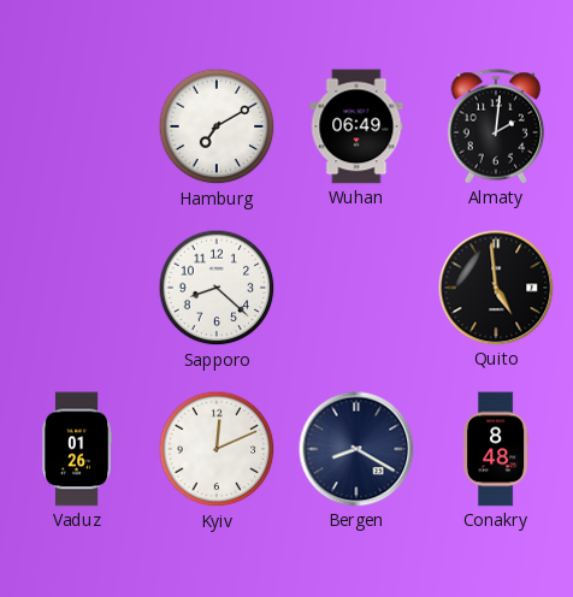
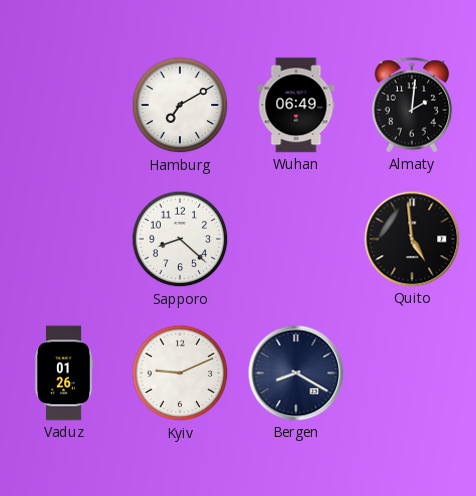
Kyiv: 12:11 -> 9:11
Conakry: 8:48 -> none
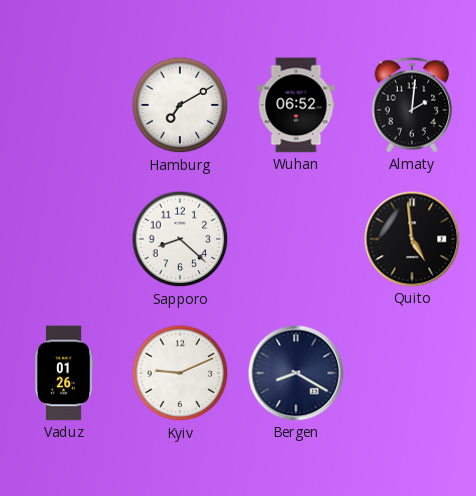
Wuhan: 06:49 -> 06:52
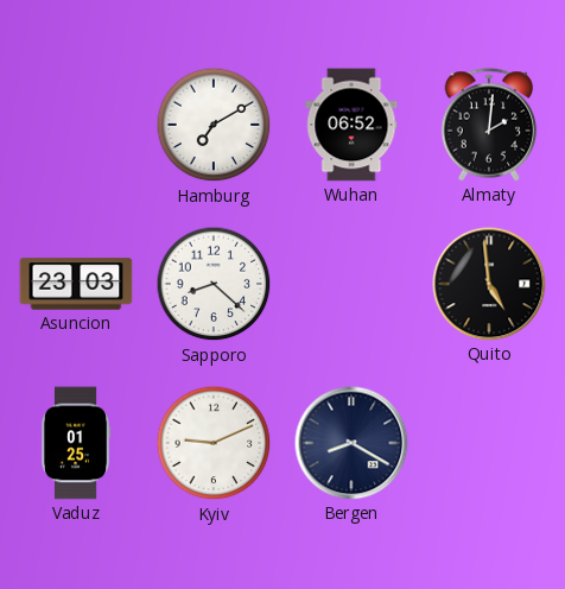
Asuncion: none -> 23:03
Vaduz: 01:26 -> 01:25
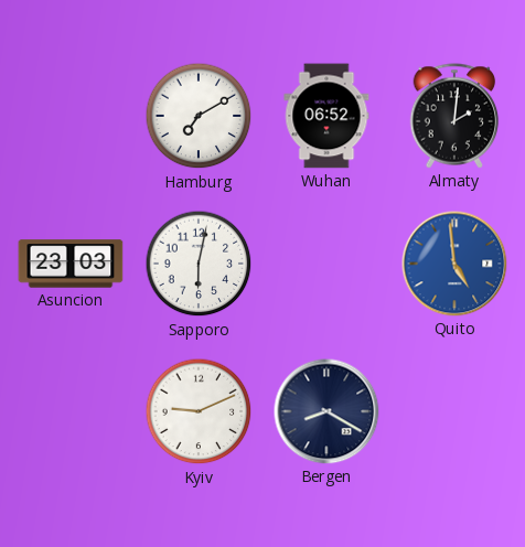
Sapporo: 8:22 -> 6:02
Quito dial: black -> blue
Vaduz: 01:25 -> none
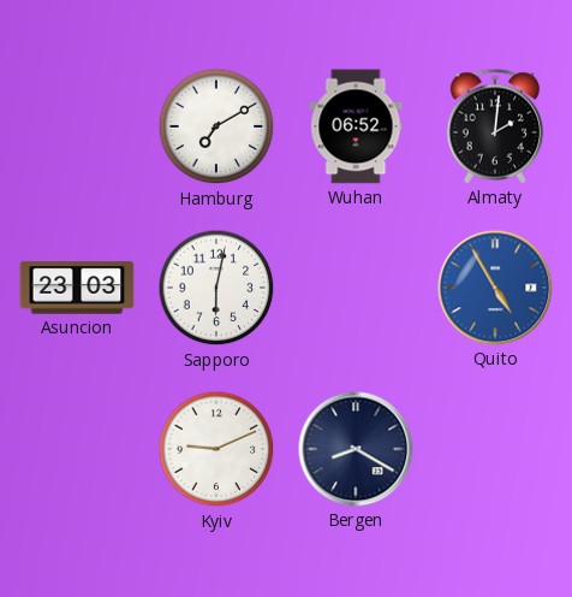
Quito: 4:59 -> 4:55
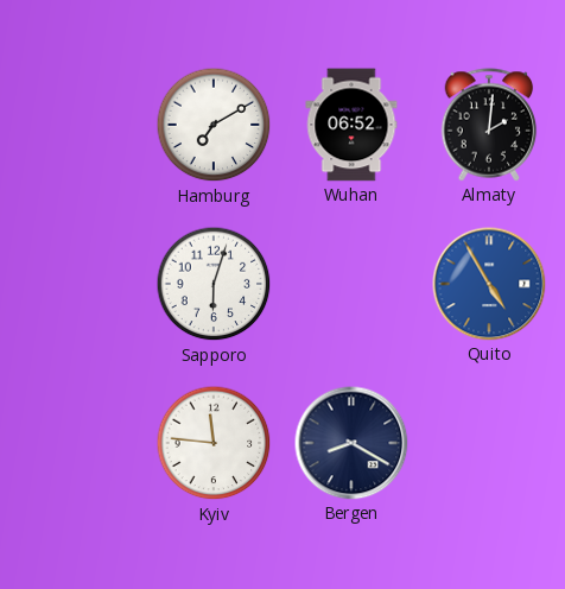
Asuncion: 23:03 -> none
Sapporo: 6:02 -> 6:03
Kyiv: 9:11 -> 11:46
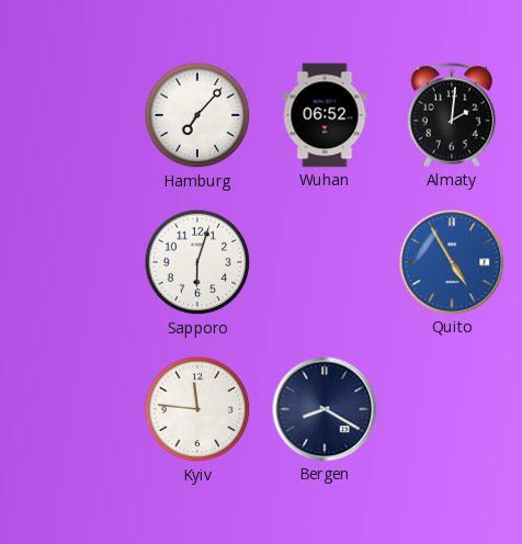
Hamburg: 7:10 -> 7:07
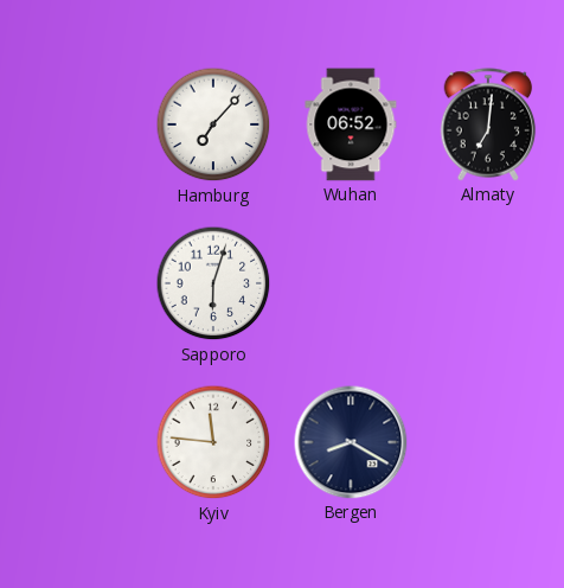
Almaty: 2:01 -> 7:01
Quito: 4:55 -> none
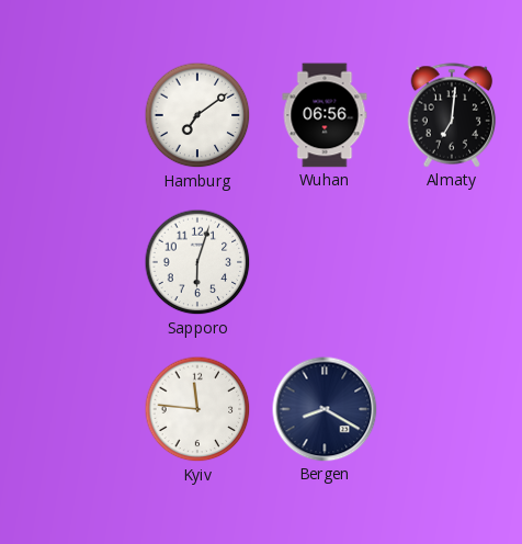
Hamburg: 7:07 -> 7:09
Wuhan: 06:52 -> 06:56
